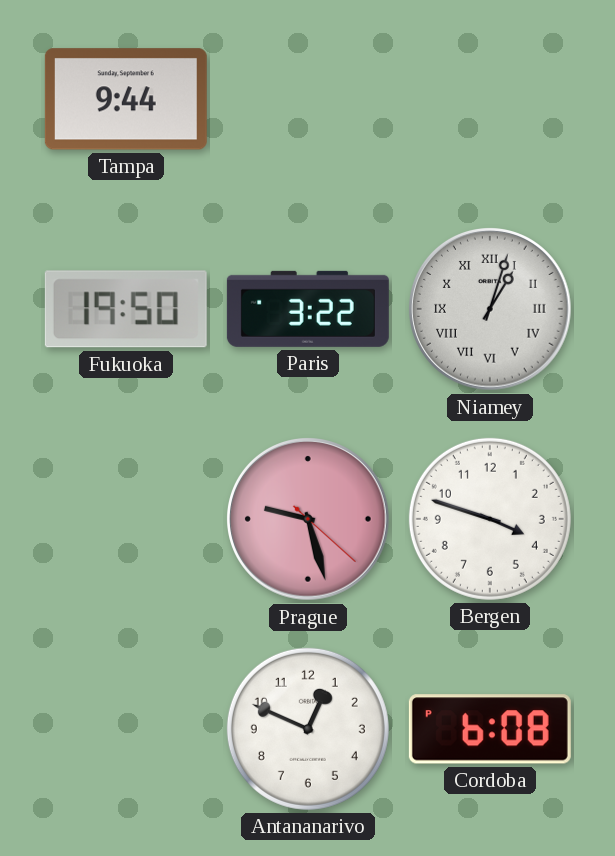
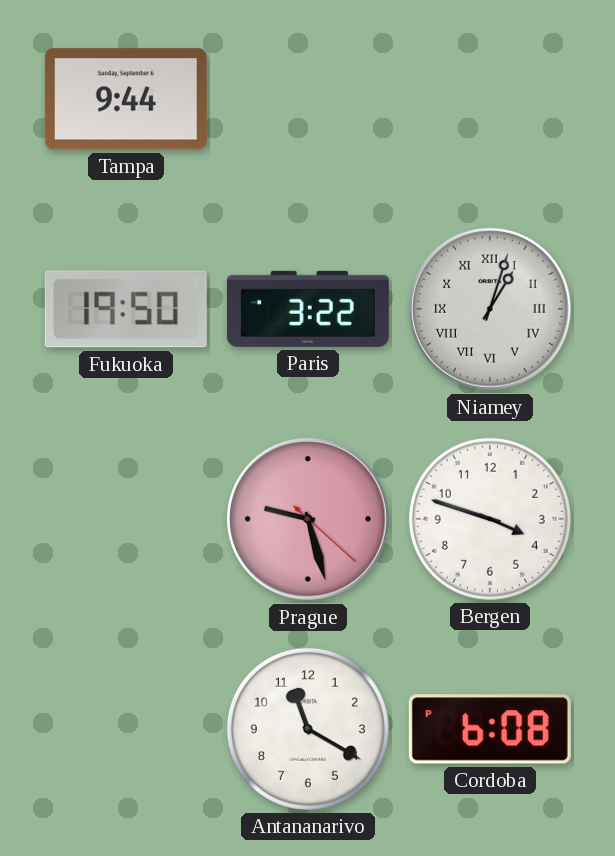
Antananarivo: 12:49 -> 11:20
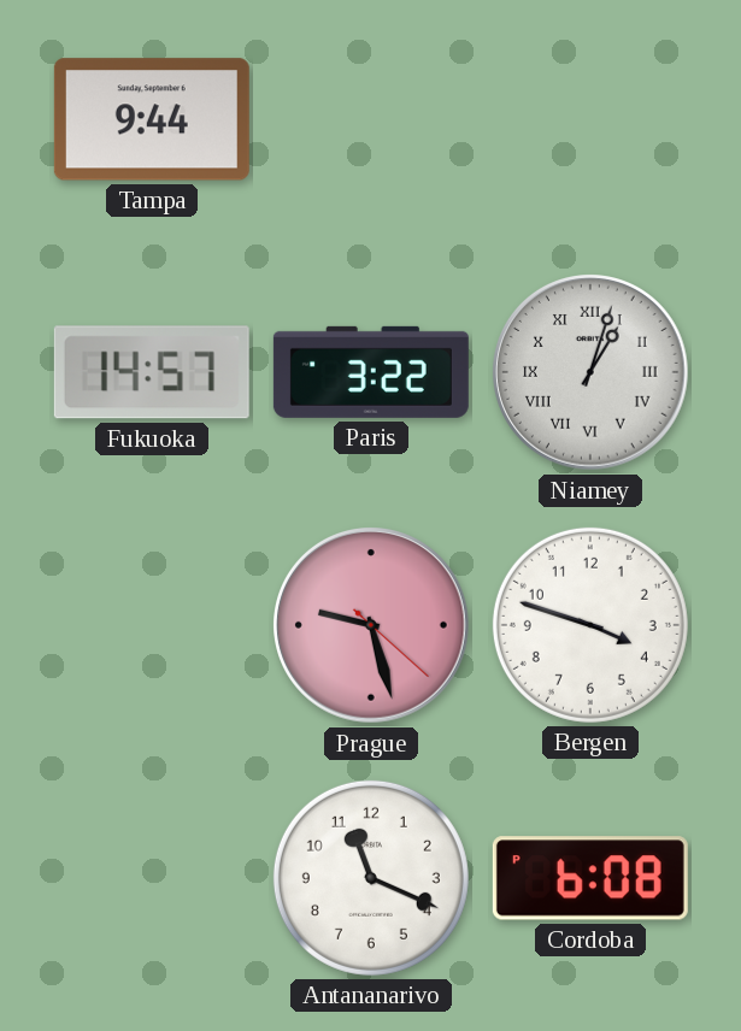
Fukuoka: 19:50 -> 14:57
Antananarivo: 11:20 -> 11:19
